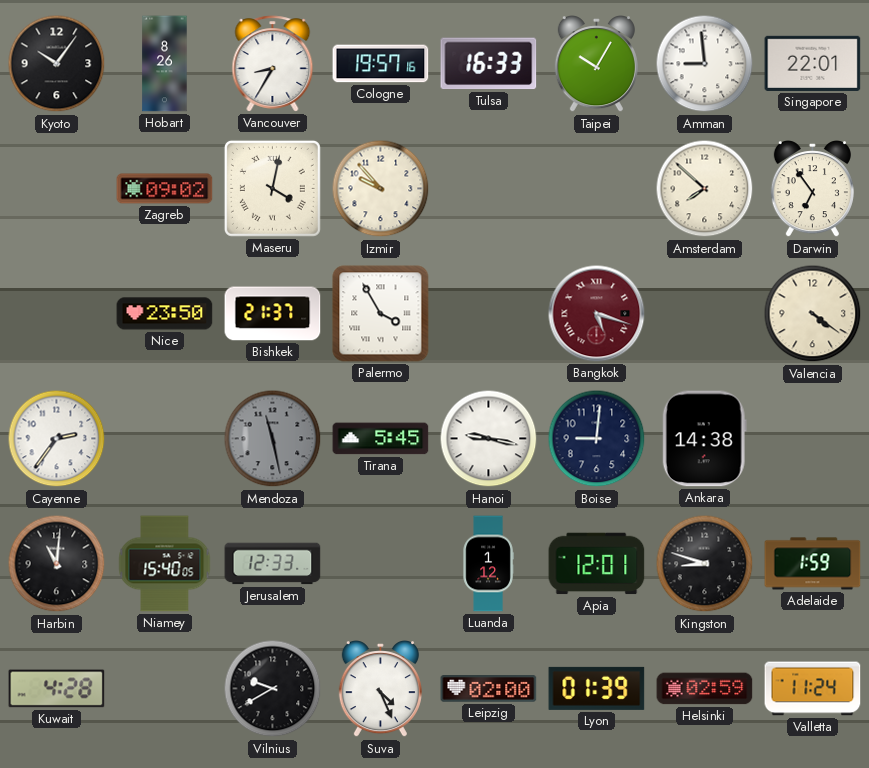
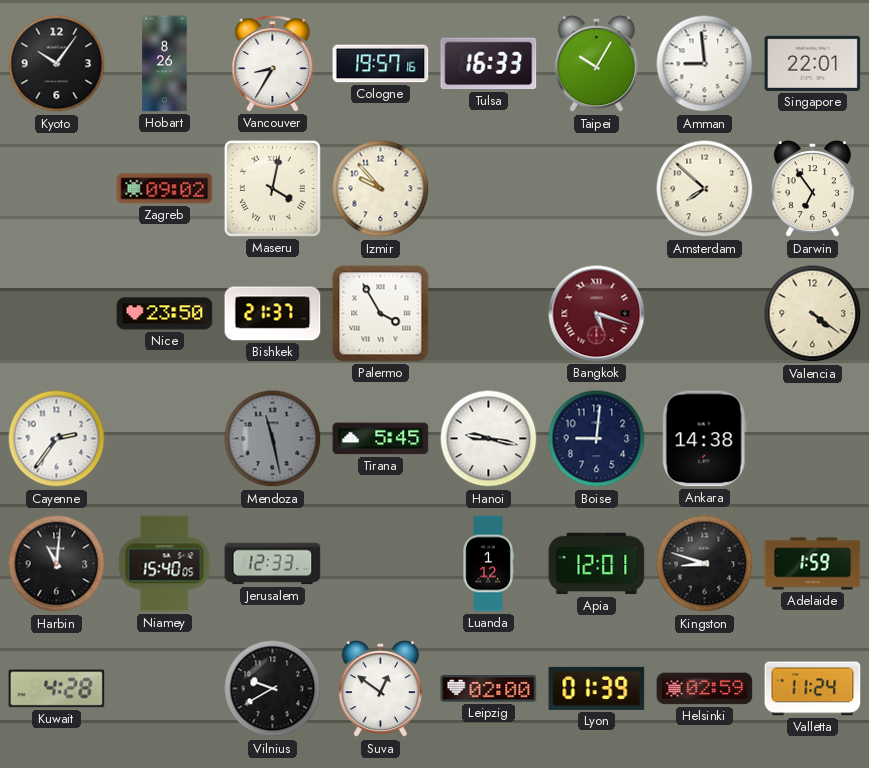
Suva: 4:26 -> 12:51
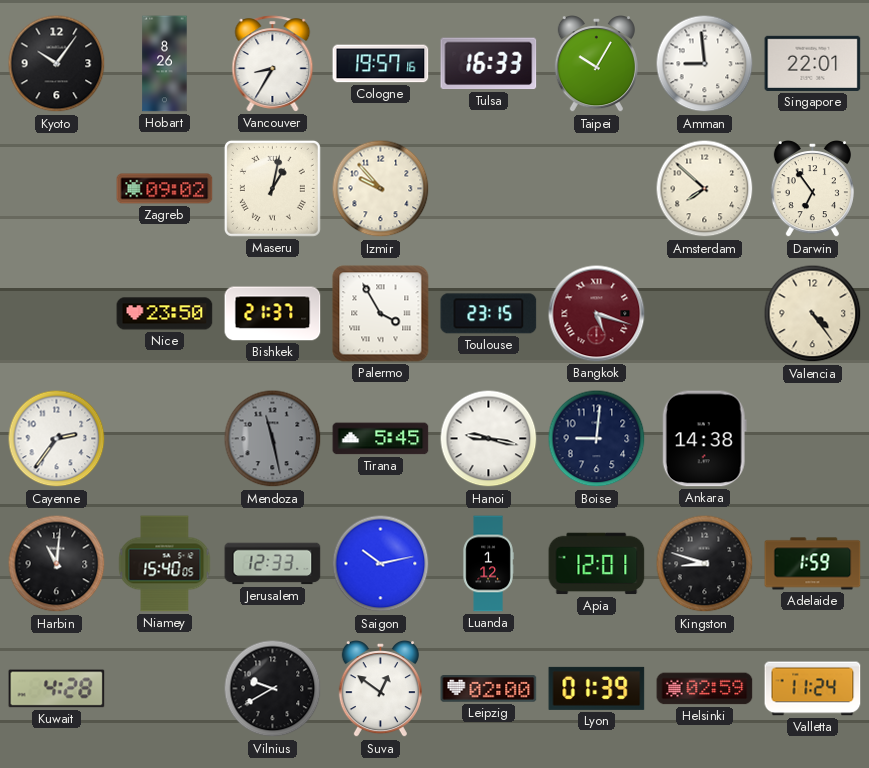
Maseru: 4:02 -> 1:02
Toulouse: none -> 23:15
Valencia: 4:21 -> 4:24
Saigon: none -> 10:13
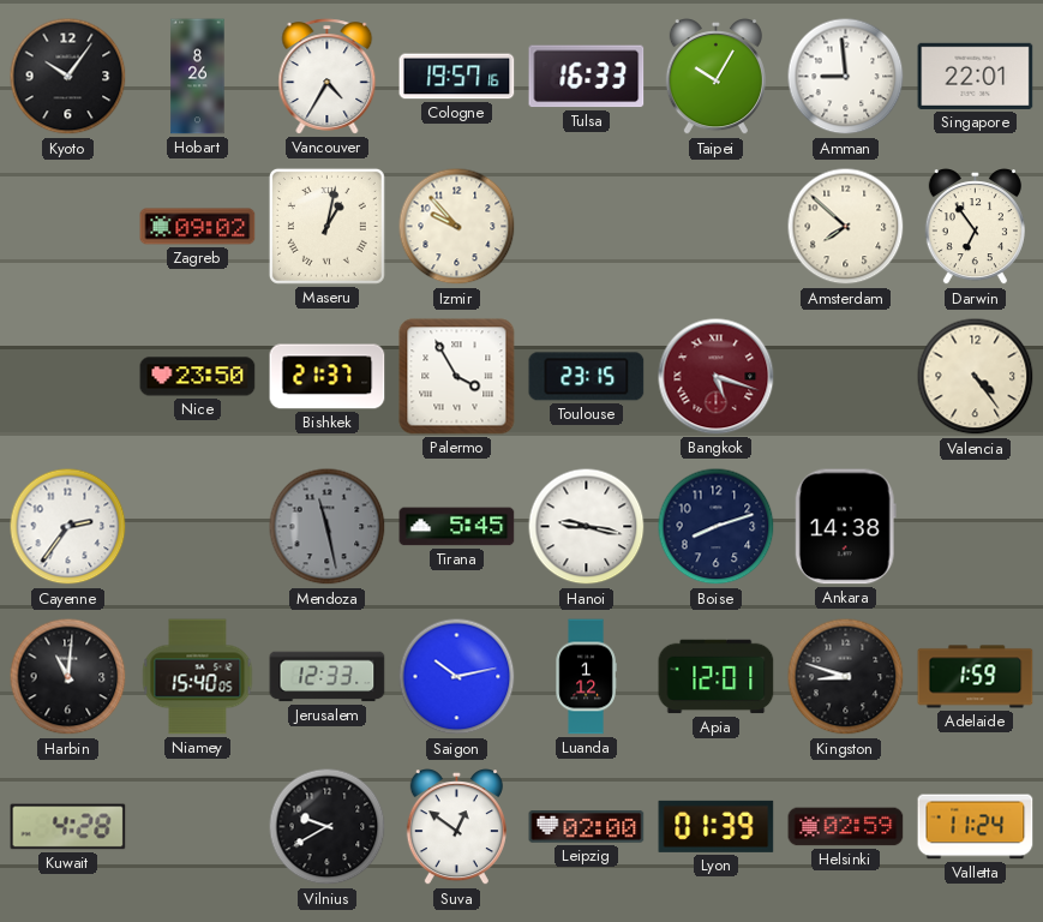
Vancouver: 8:35 -> 4:35
Boise: 9:01 -> 8:12
